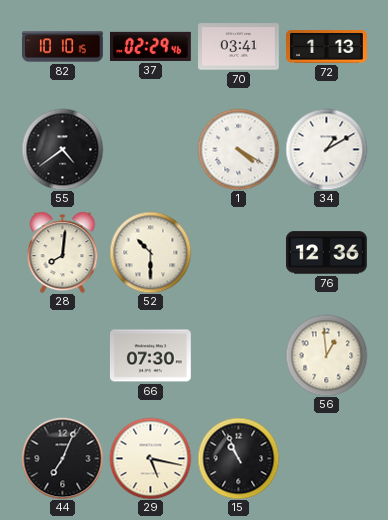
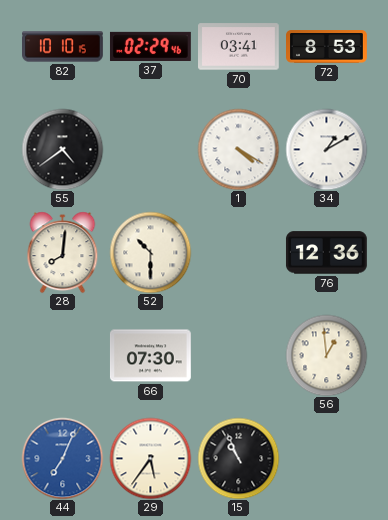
72: 1:13 -> 8:53
44 dial: black -> blue
29: 5:17 -> 5:36
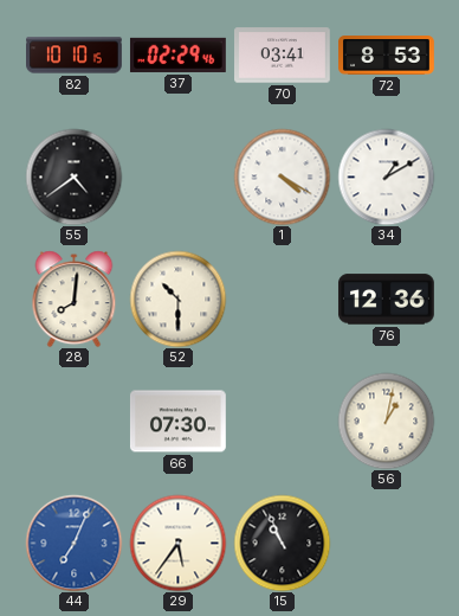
56: 12:59 -> 1:02
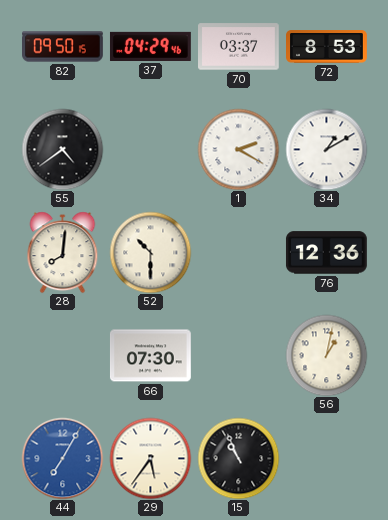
82: 10:10 -> 09:50
37: 02:29 -> 04:29
70: 03:41 -> 03:37
1: 4:20 -> 2:20
44: 7:04 -> 7:05
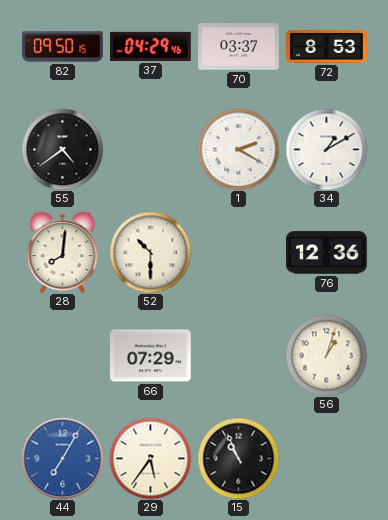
66: 07:30 -> 07:29
56: 1:02 -> 1:03
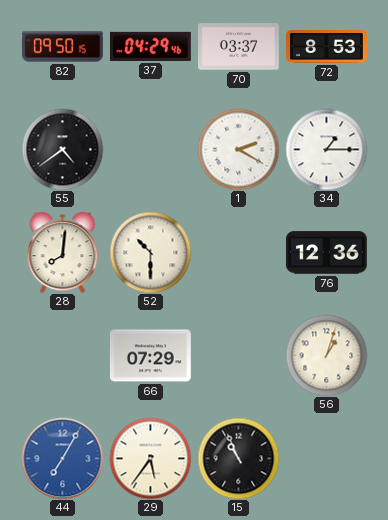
34: 1:10 -> 1:15
